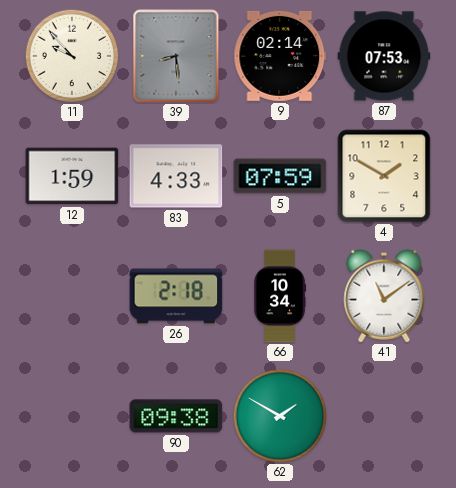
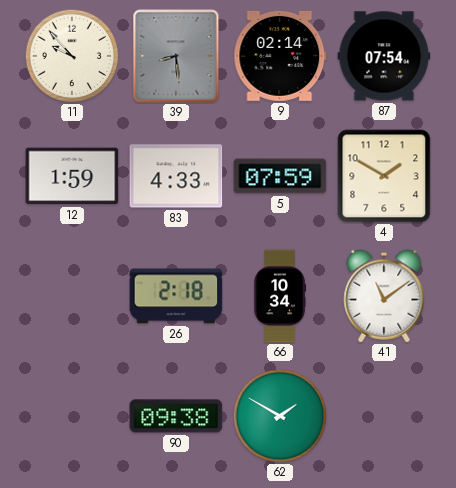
87: 07:53 -> 07:54
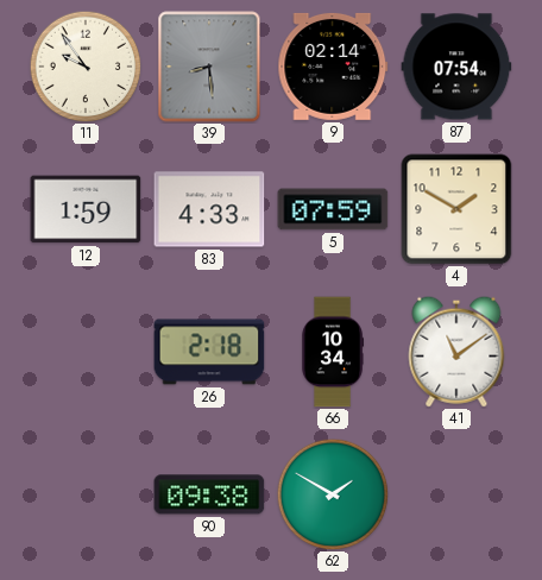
11: 9:53 -> 9:54
